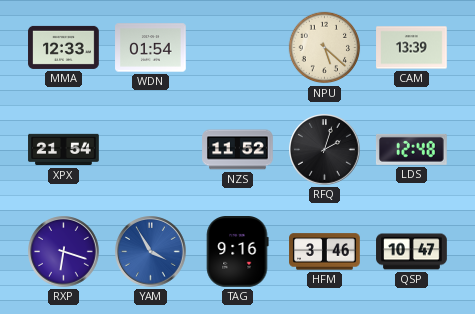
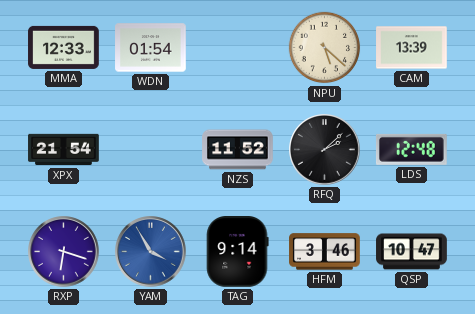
RFQ: 2:03 -> 2:08
TAG: 9:16 -> 9:14
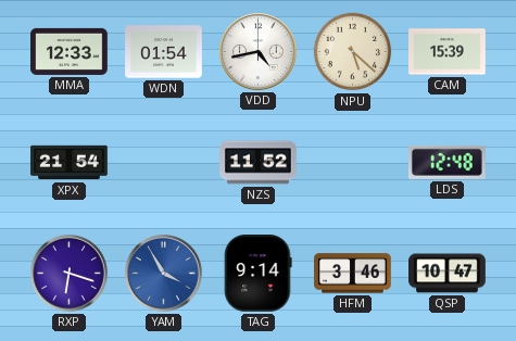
VDD: none -> 4:43
CAM: 13:39 -> 15:39
RFQ: 2:08 -> none
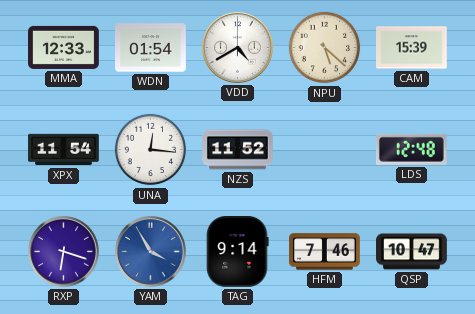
VDD: 4:43 -> 4:40
XPX: 21:54 -> 11:54
UNA: none -> 12:16
HFM: 3:46 -> 7:46
